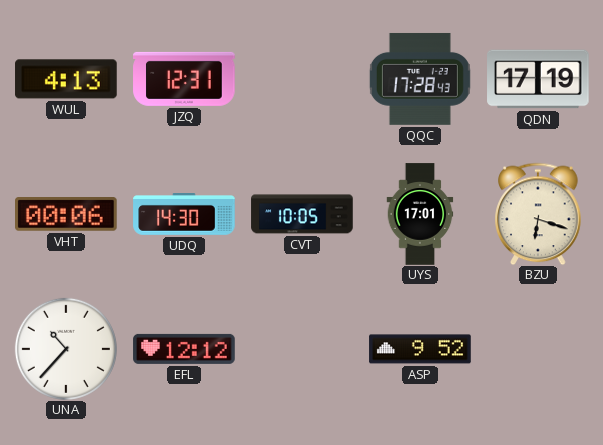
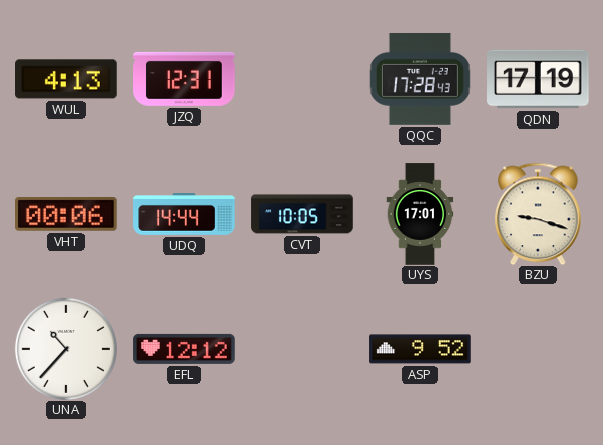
UDQ: 14:30 -> 14:44
BZU: 6:18 -> 9:18
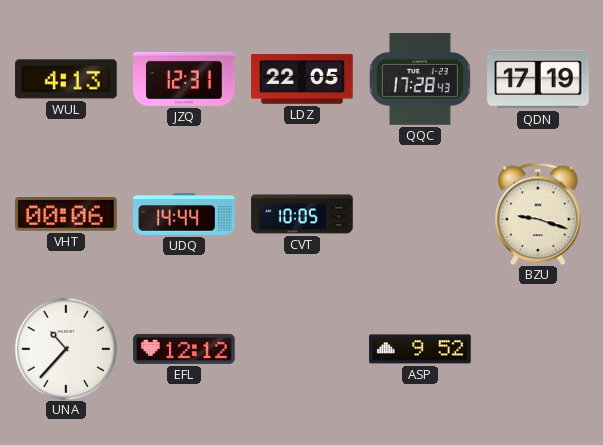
LDZ: none -> 22:05
UYS: 17:01 -> none
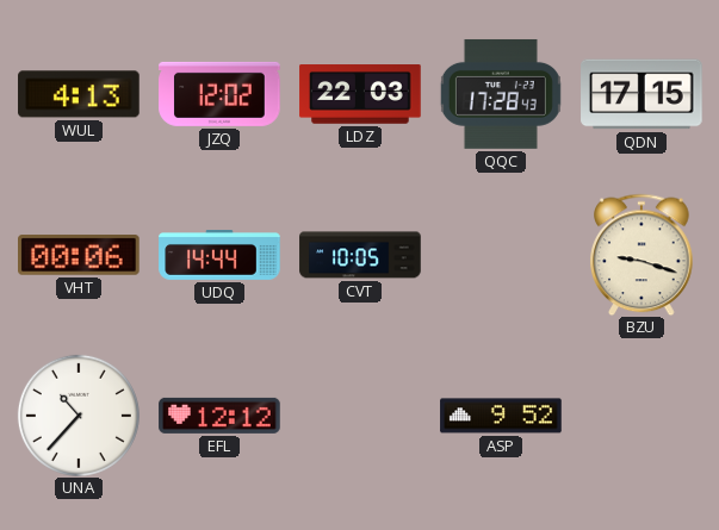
JZQ: 12:31 -> 12:02
LDZ: 22:05 -> 22:03
QDN: 17:19 -> 17:15
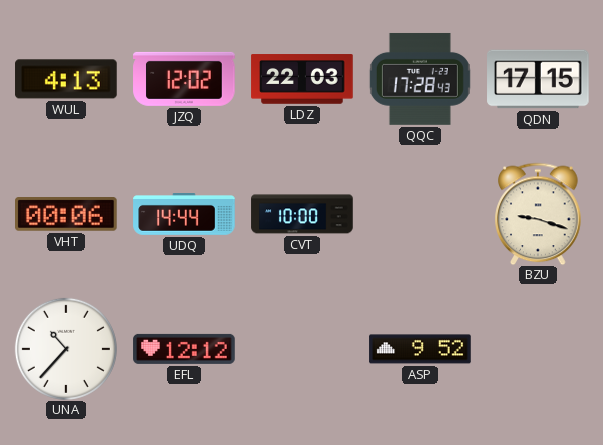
CVT: 10:05 -> 10:00
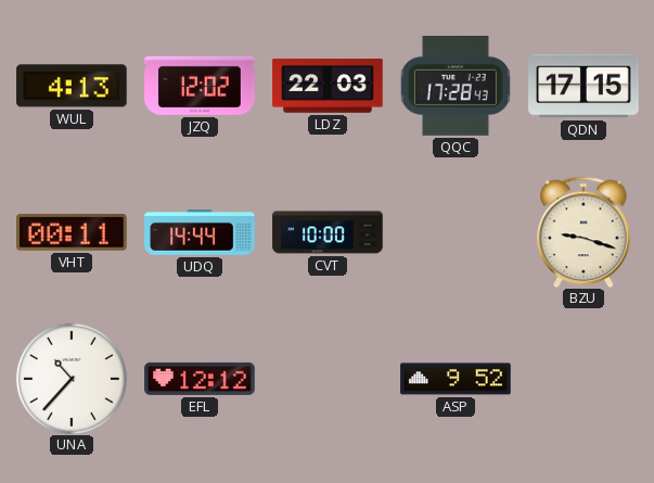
VHT: 00:06 -> 00:11
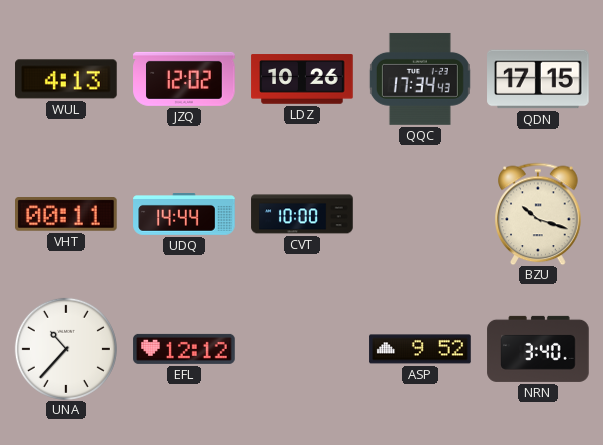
LDZ: 22:03 -> 10:26
QQC: 17:28 -> 17:34
BZU: 9:18 -> 10:18
NRN: none -> 3:40
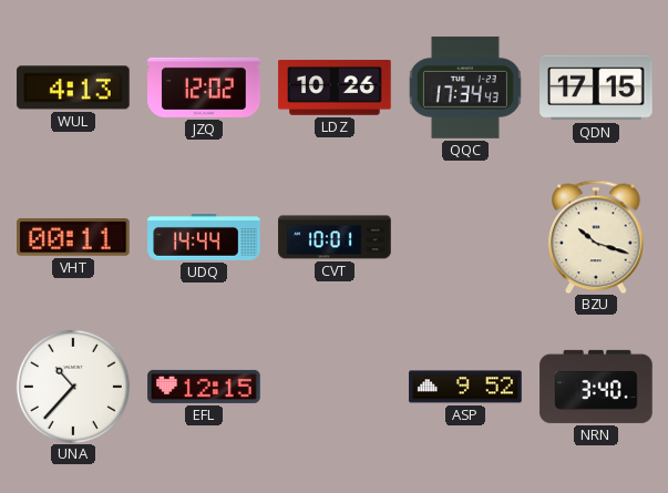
CVT: 10:00 -> 10:01
EFL: 12:12 -> 12:15
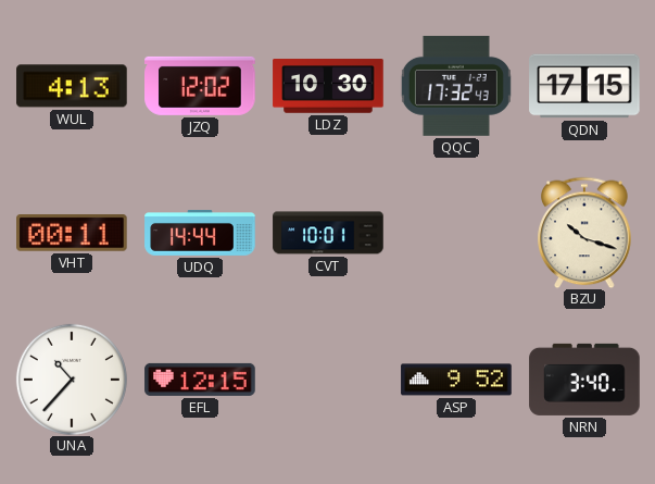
LDZ: 10:26 -> 10:30
QQC: 17:34 -> 17:32
